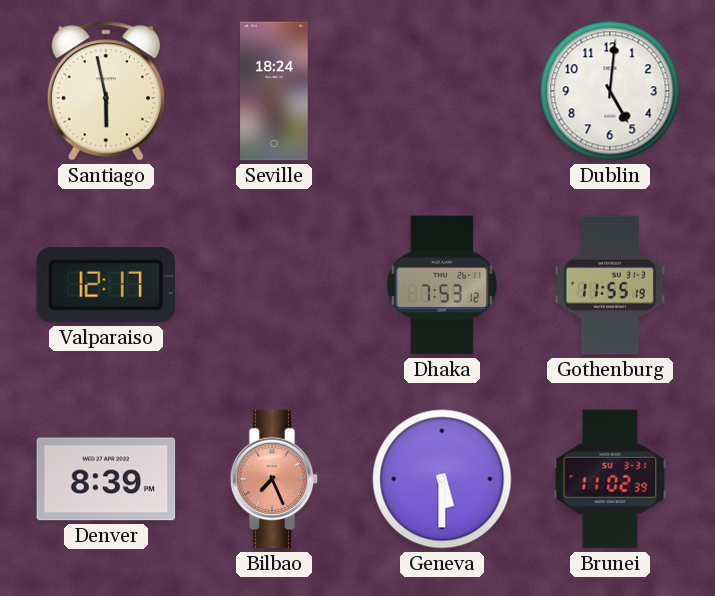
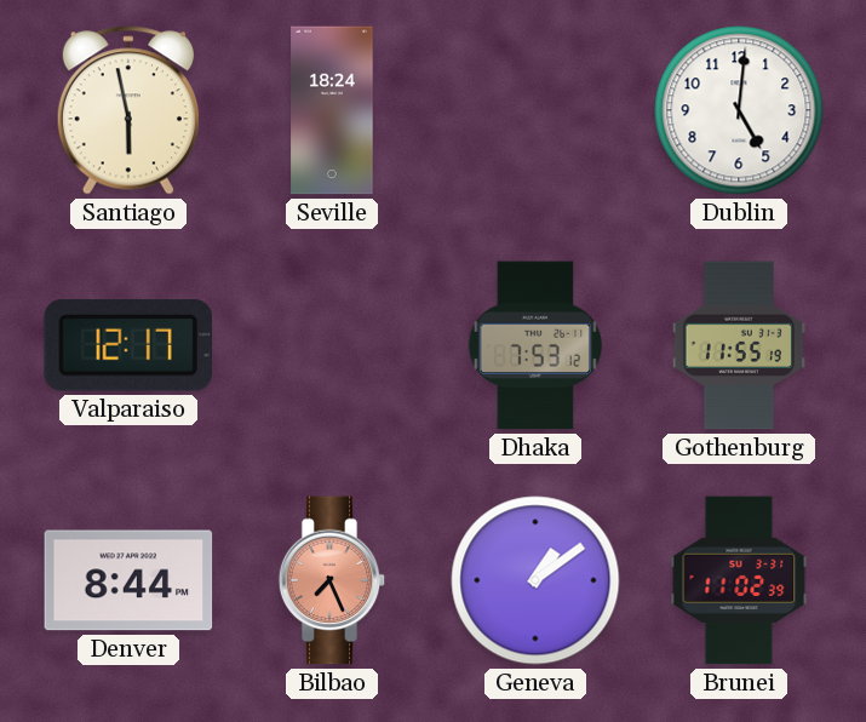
Denver: 8:39 -> 8:44
Geneva: 5:30 -> 1:09
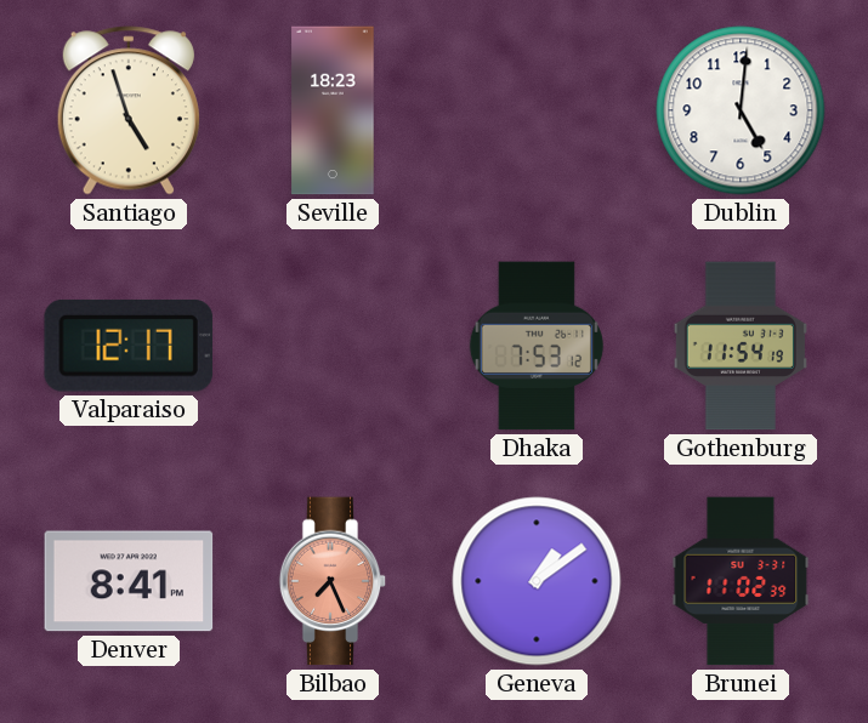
Santiago: 5:58 -> 4:57
Seville: 18:24 -> 18:23
Gothenburg: 11:55 -> 11:54
Denver: 8:44 -> 8:41
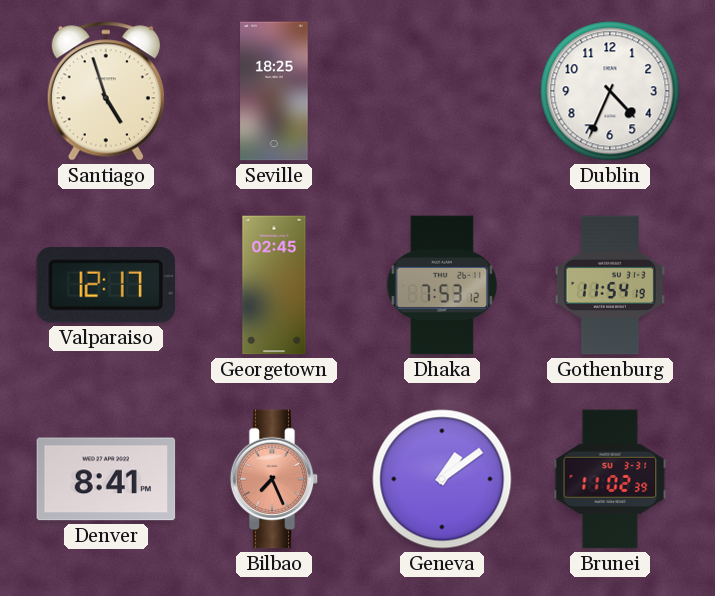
Seville: 18:23 -> 18:25
Dublin: 5:01 -> 4:34
Georgetown: none -> 02:45
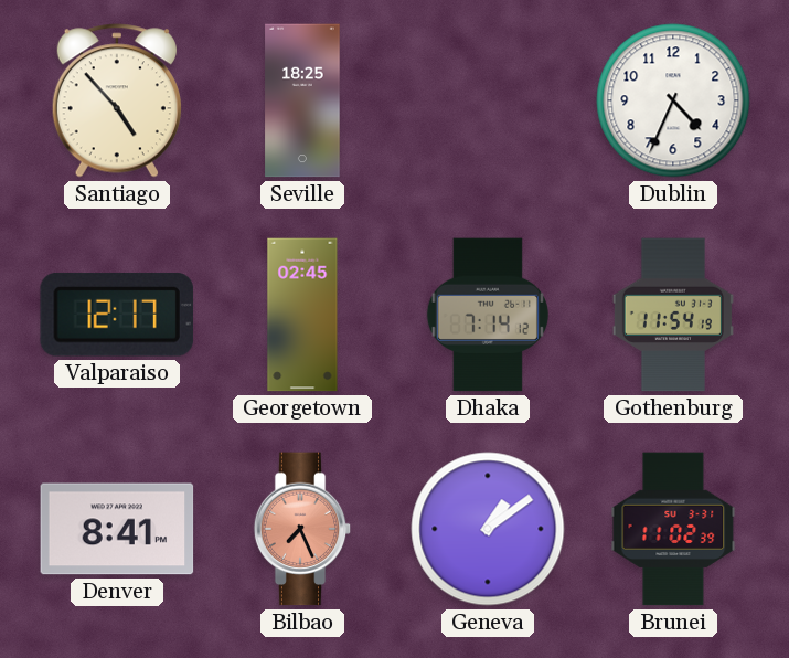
Santiago: 4:57 -> 4:53
Dhaka: 7:53 -> 7:14
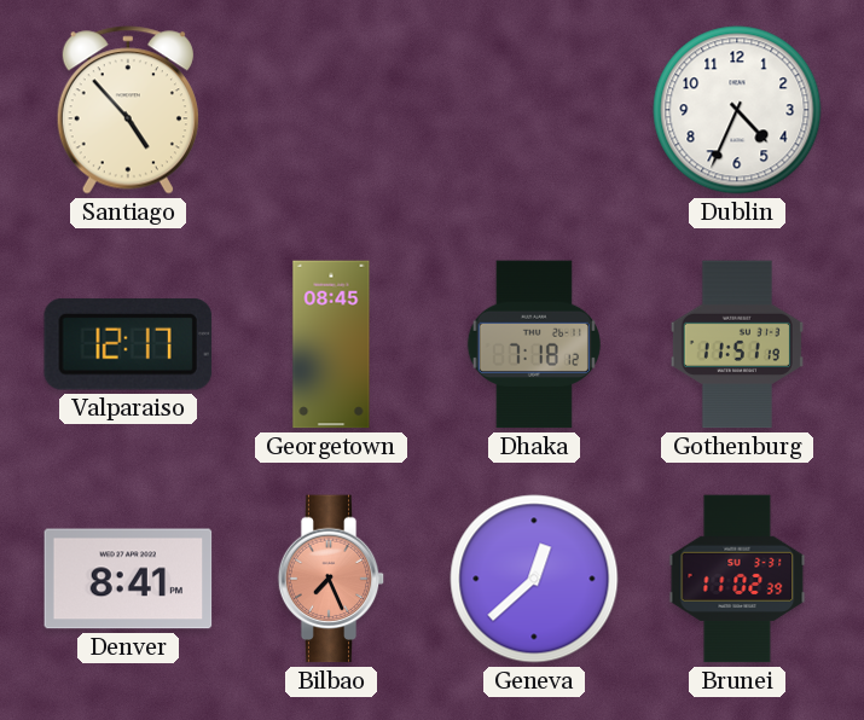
Seville: 18:25 -> none
Georgetown: 02:45 -> 08:45
Dhaka: 7:14 -> 7:18
Gothenburg: 11:54 -> 11:51
Geneva: 1:09 -> 12:38
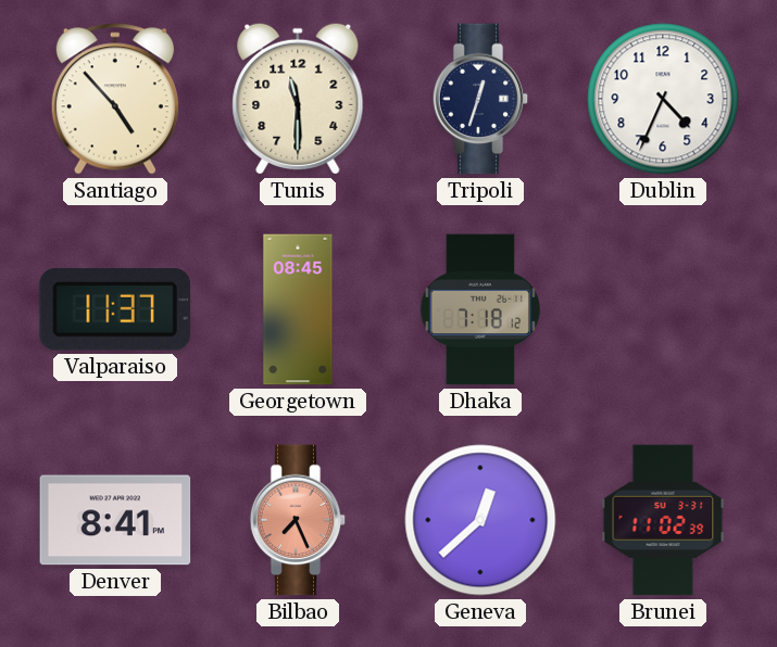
Tunis: none -> 11:30
Tripoli: none -> 12:33
Valparaiso: 12:17 -> 11:37
Gothenburg: 11:51 -> none
